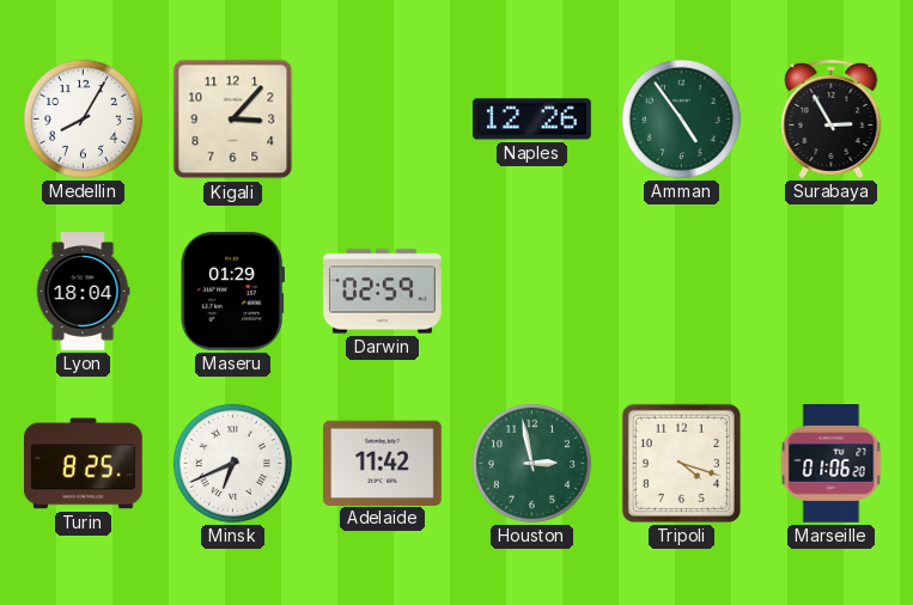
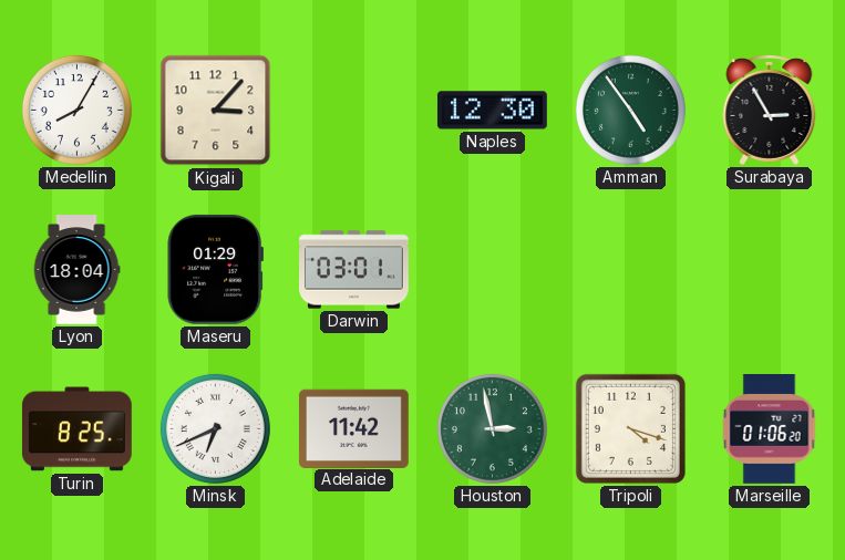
Naples: 12:26 -> 12:30
Darwin: 02:59 -> 03:01
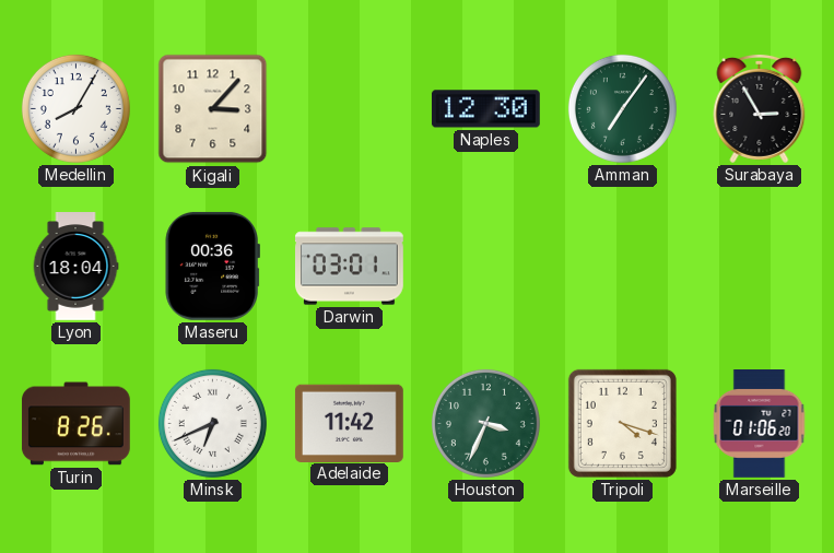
Amman: 4:54 -> 7:06
Maseru: 01:29 -> 00:36
Turin: 8:25 -> 8:26
Houston: 2:58 -> 3:34
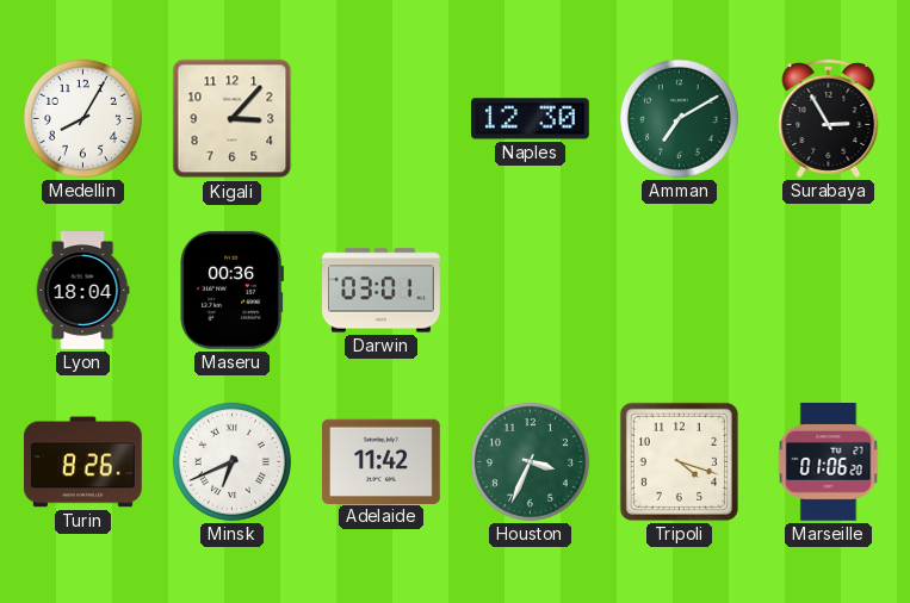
Amman: 7:06 -> 7:10
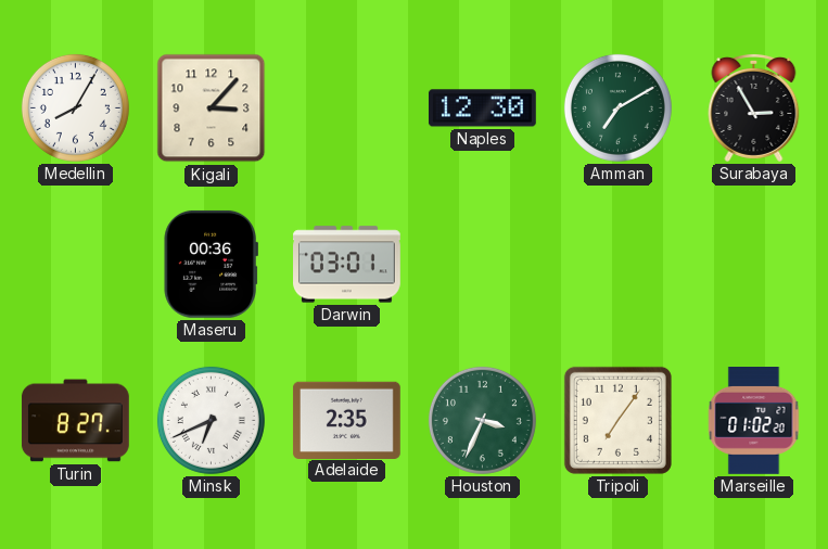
Lyon: 18:04 -> none
Turin: 8:26 -> 8:27
Adelaide: 11:42 -> 2:35
Tripoli: 4:18 -> 7:06
Marseille: 01:06 -> 01:02
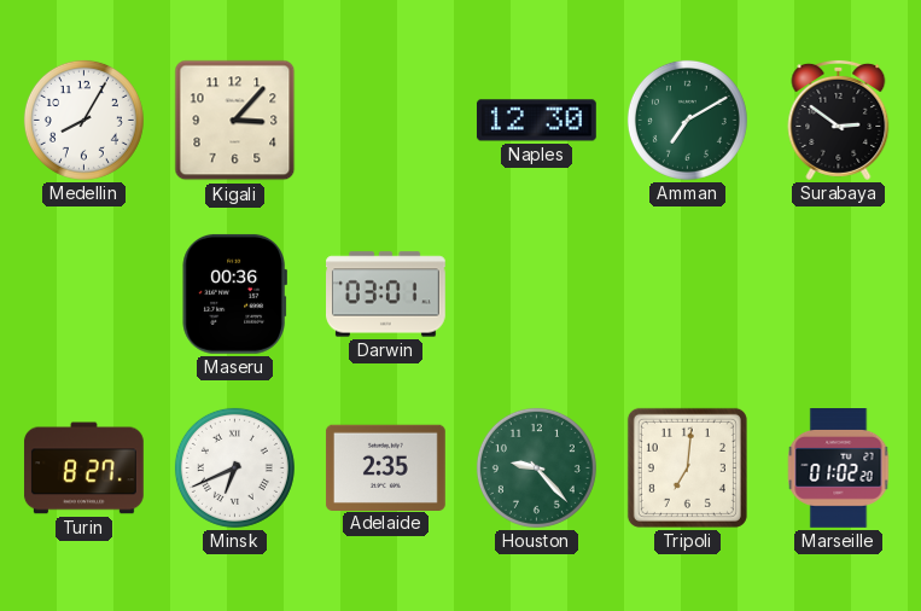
Surabaya: 2:55 -> 2:51
Houston: 3:34 -> 9:23
Tripoli: 7:06 -> 7:01
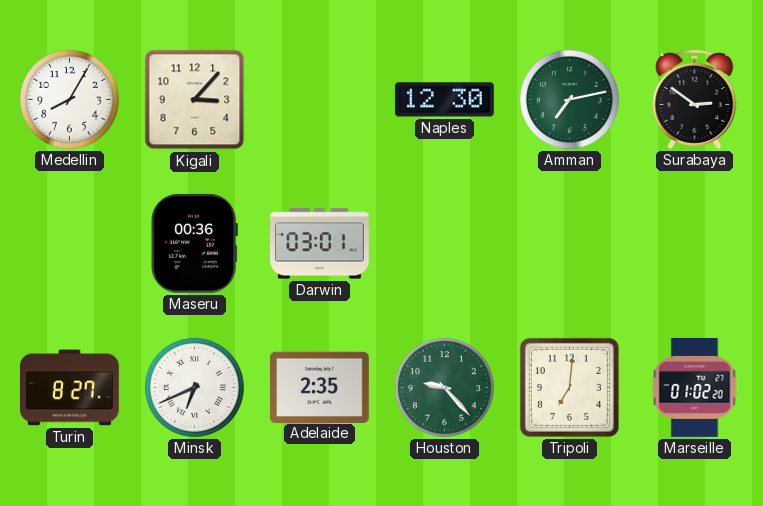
Amman: 7:10 -> 7:13
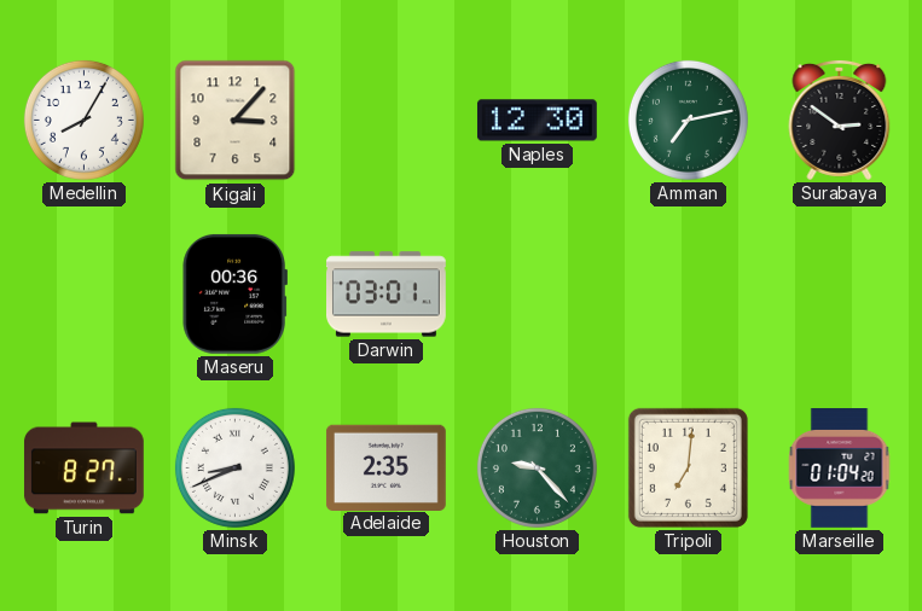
Minsk: 6:41 -> 8:41
Marseille: 01:02 -> 01:04
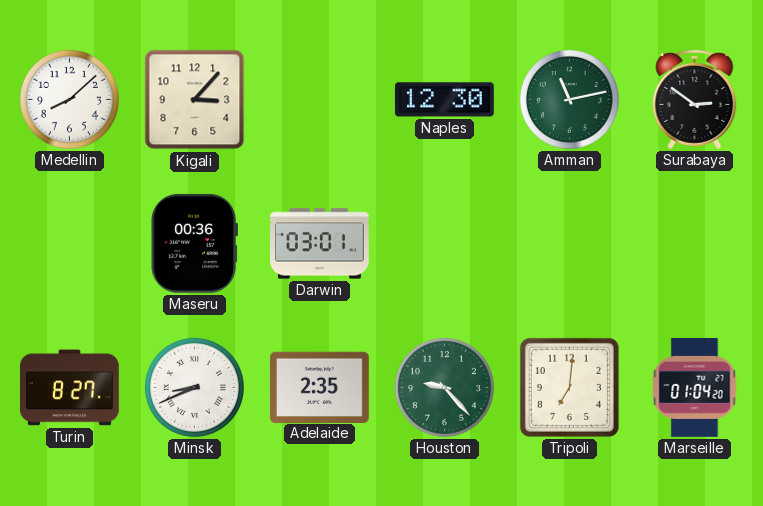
Medellin: 8:05 -> 8:08
Amman: 7:13 -> 11:13
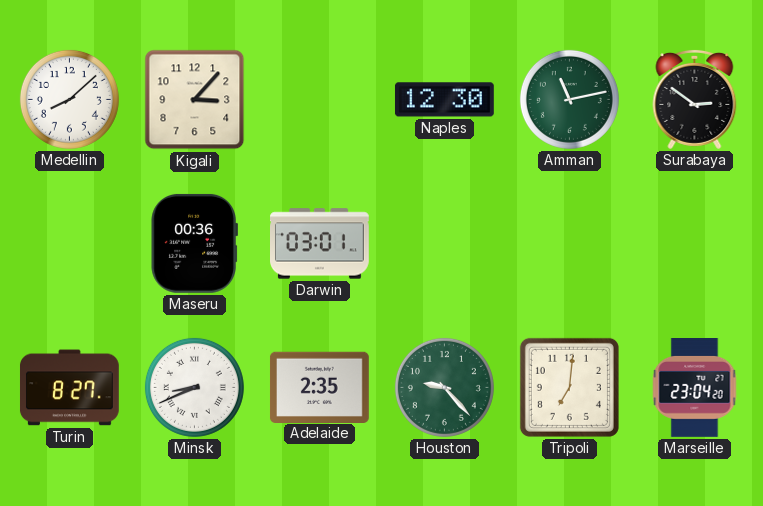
Marseille: 01:04 -> 23:04
